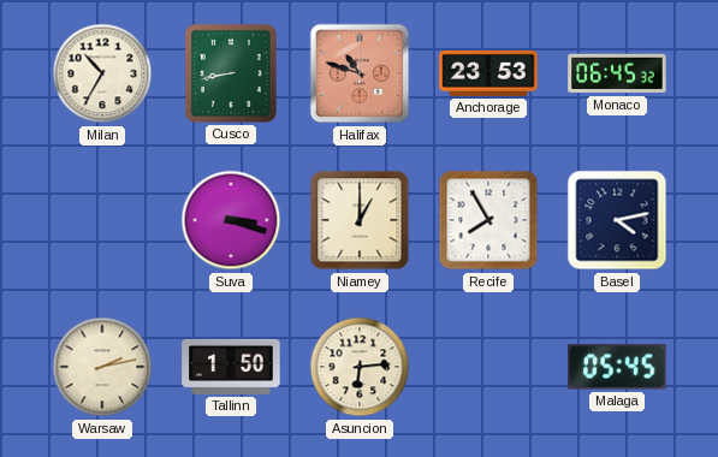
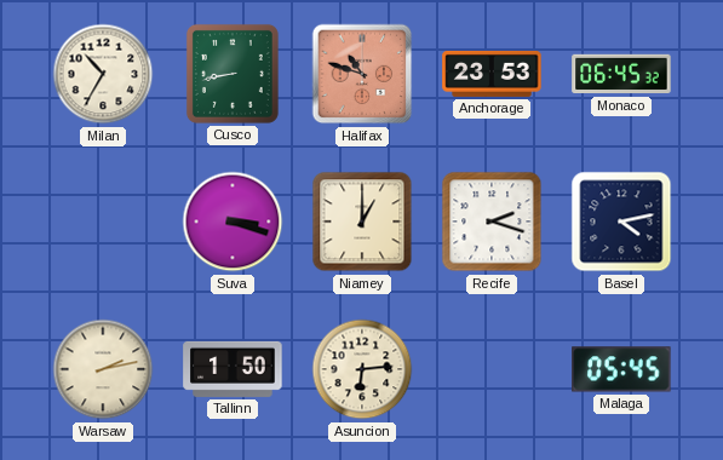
Recife: 7:55 -> 2:18
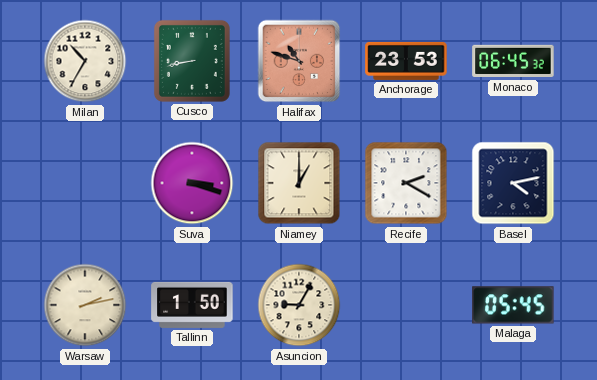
Recife: 2:18 -> 2:20
Asuncion: 6:14 -> 9:05
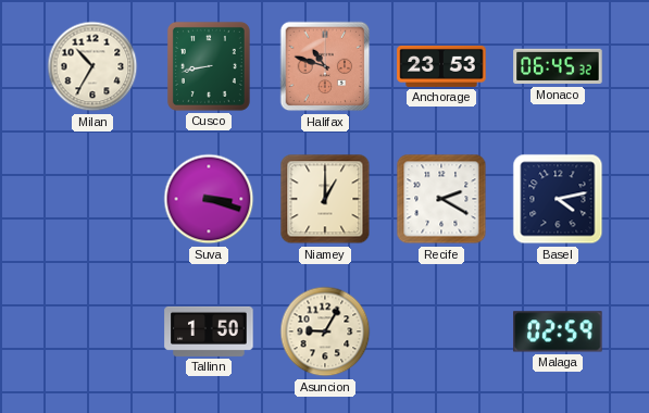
Warsaw: 2:13 -> none
Malaga: 05:45 -> 02:59
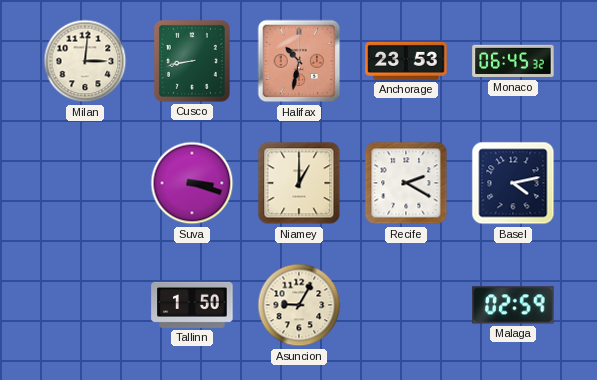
Milan: 10:35 -> 3:01
Halifax: 10:48 -> 10:32
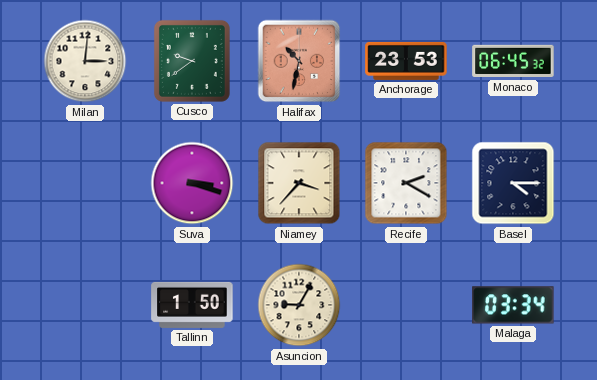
Cusco: 8:43 -> 9:39
Niamey: 1:00 -> 3:37
Basel: 4:13 -> 4:15
Malaga: 02:59 -> 03:34
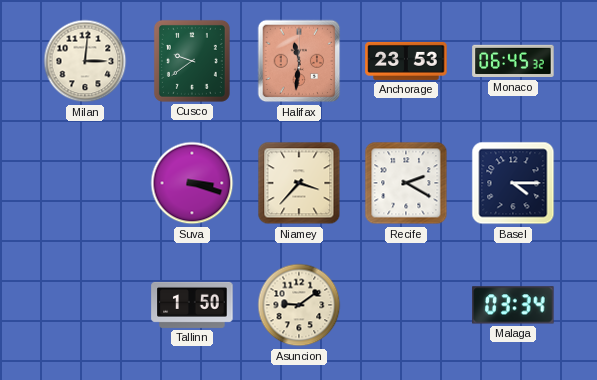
Halifax: 10:32 -> 11:31
Asuncion: 9:05 -> 9:09
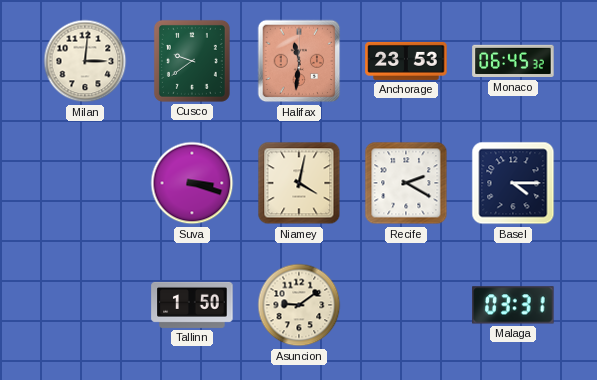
Niamey: 3:37 -> 4:02
Malaga: 03:34 -> 03:31
